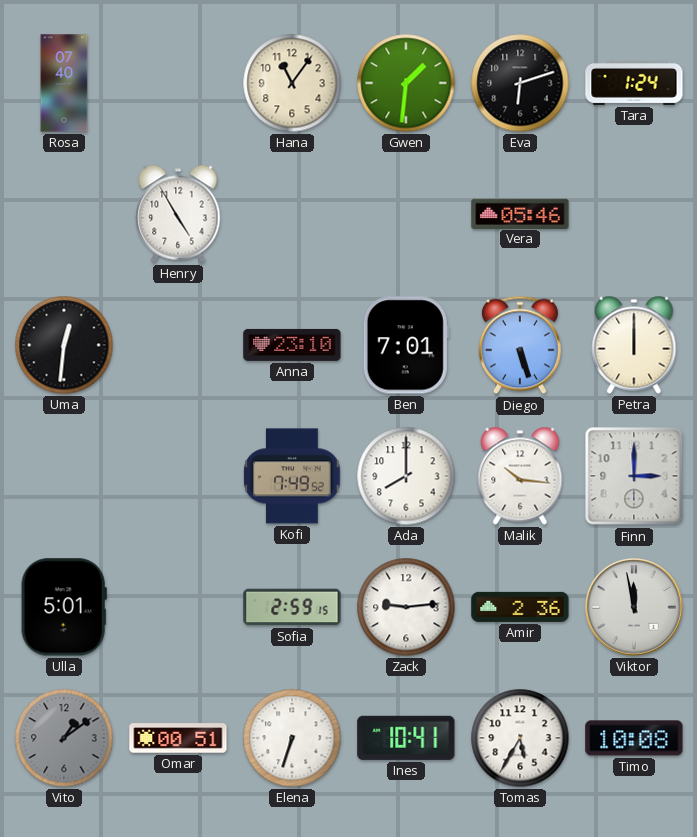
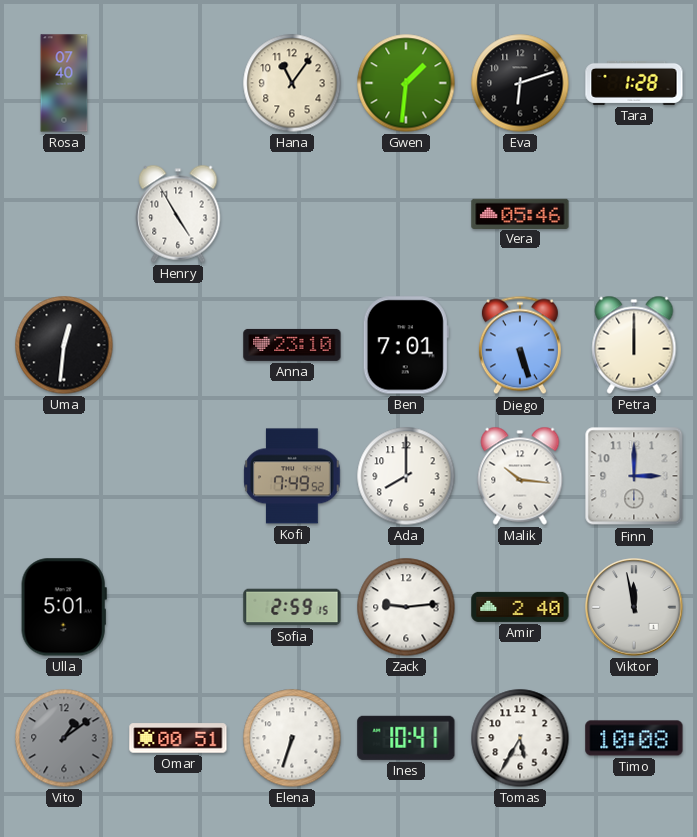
Tara: 1:24 -> 1:28
Amir: 2:36 -> 2:40
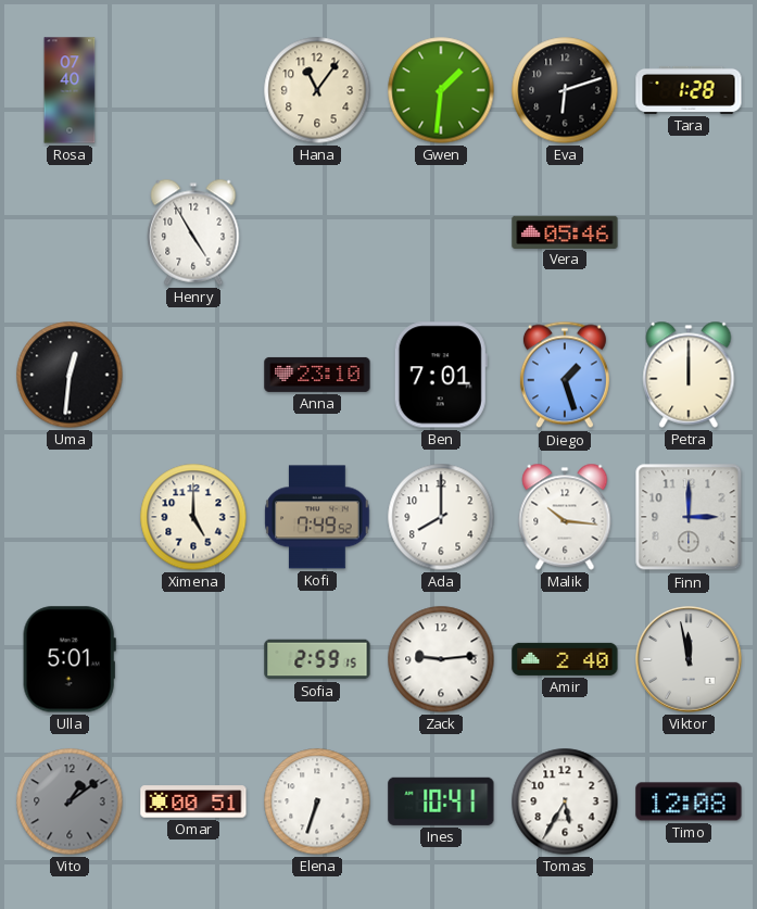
Diego: 5:27 -> 1:27
Ximena: none -> 5:00
Timo: 10:08 -> 12:08
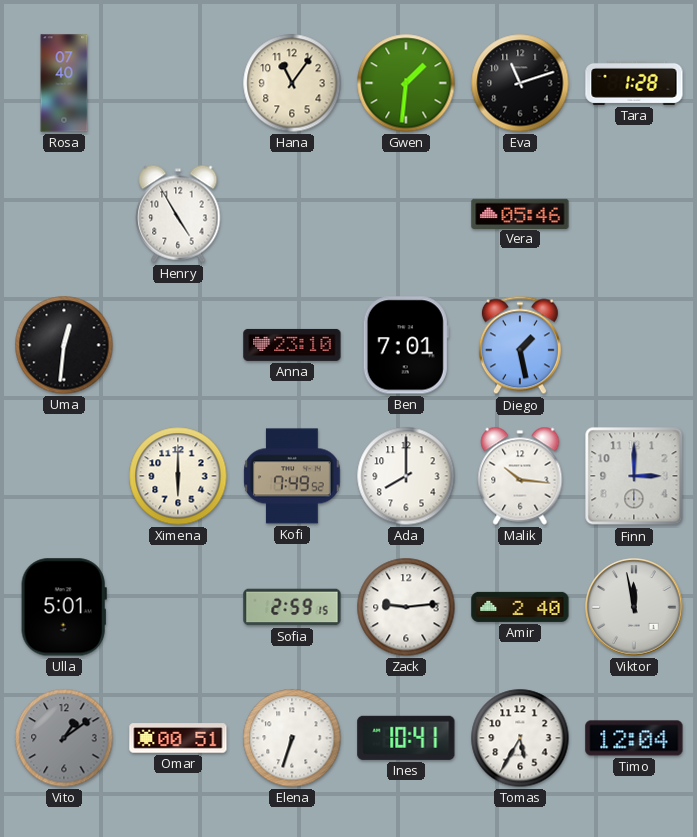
Eva: 6:12 -> 11:12
Diego: 1:27 -> 1:28
Petra: 12:00 -> none
Ximena: 5:00 -> 6:00
Timo: 12:08 -> 12:04
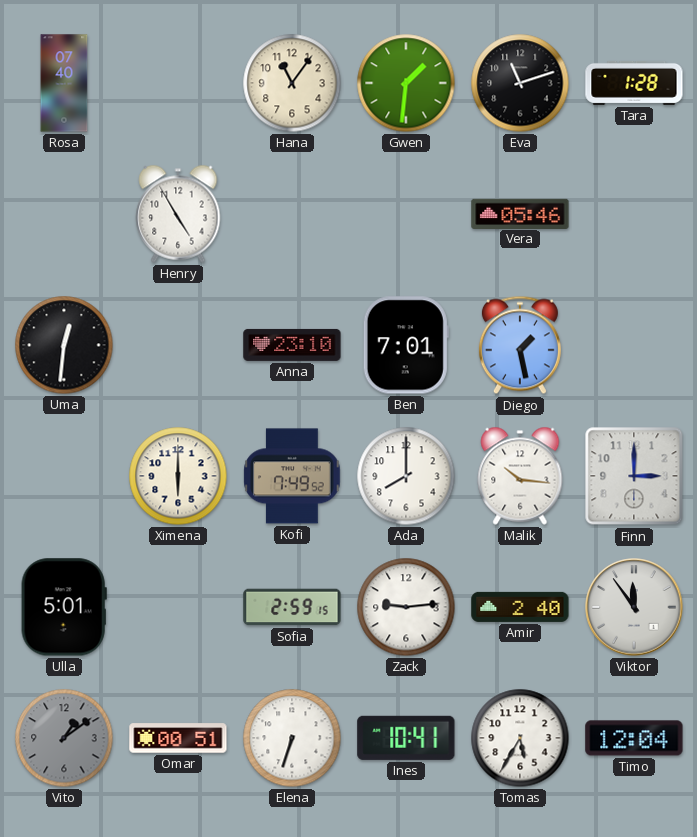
Viktor: 11:58 -> 11:54
